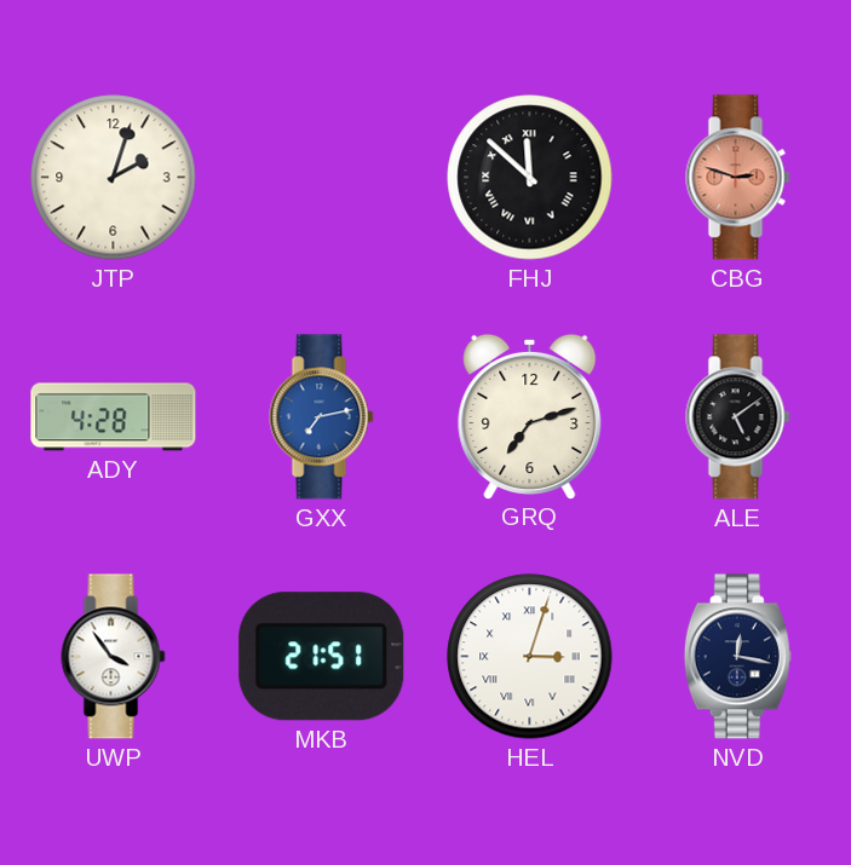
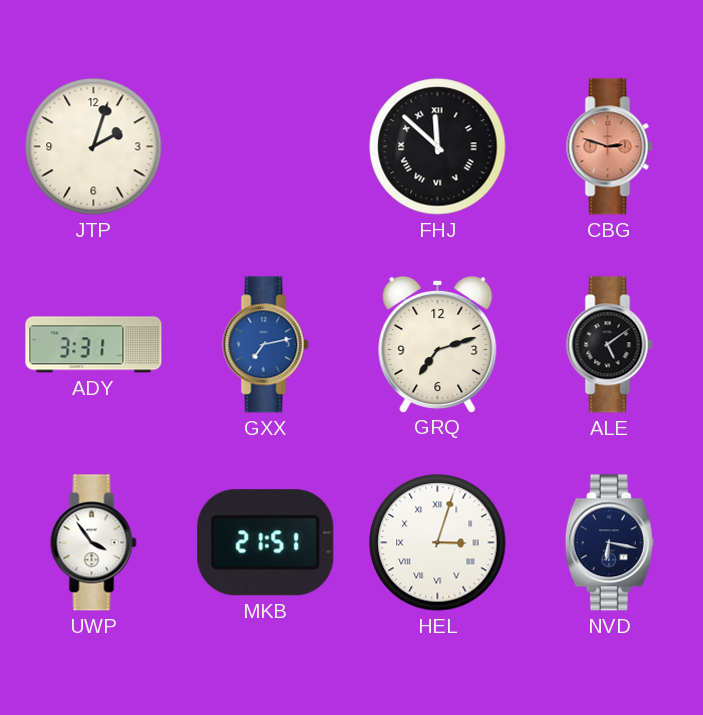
ADY: 4:28 -> 3:31
NVD: 12:17 -> 6:17
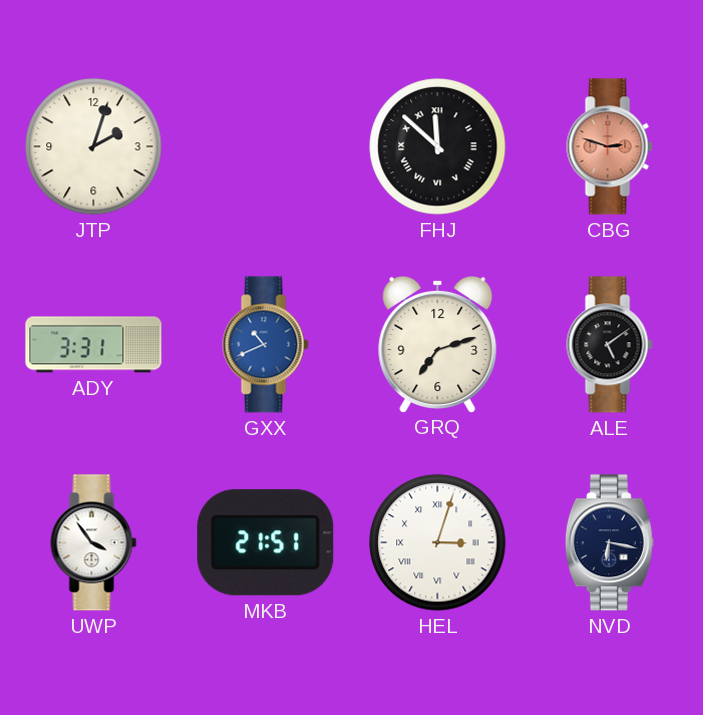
GXX: 7:13 -> 10:41
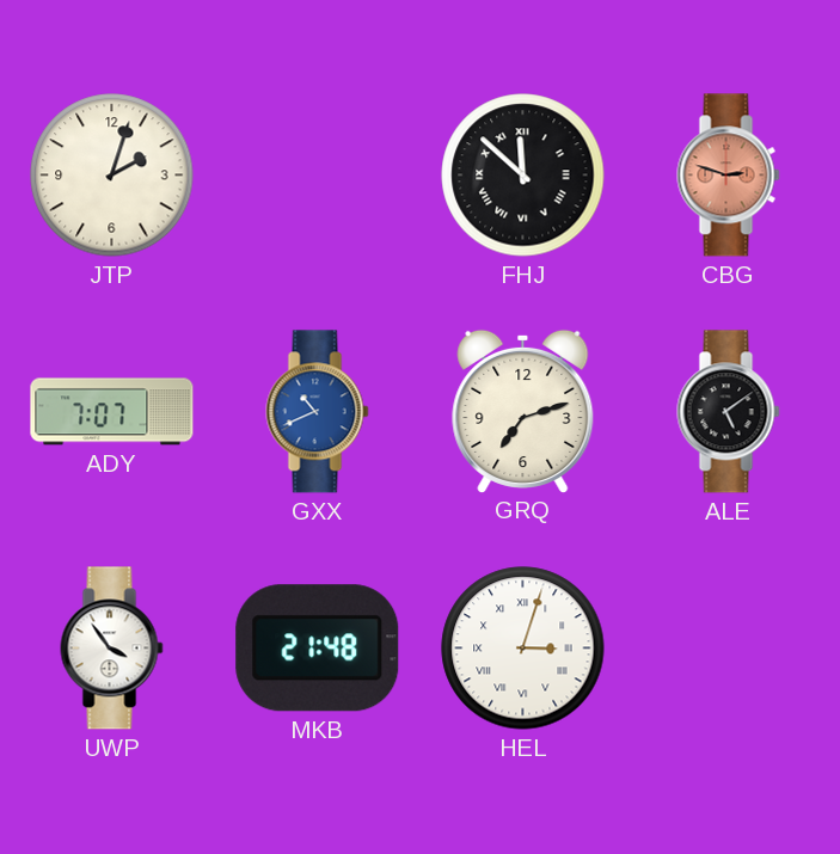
ADY: 3:31 -> 7:07
MKB: 21:51 -> 21:48
NVD: 6:17 -> none
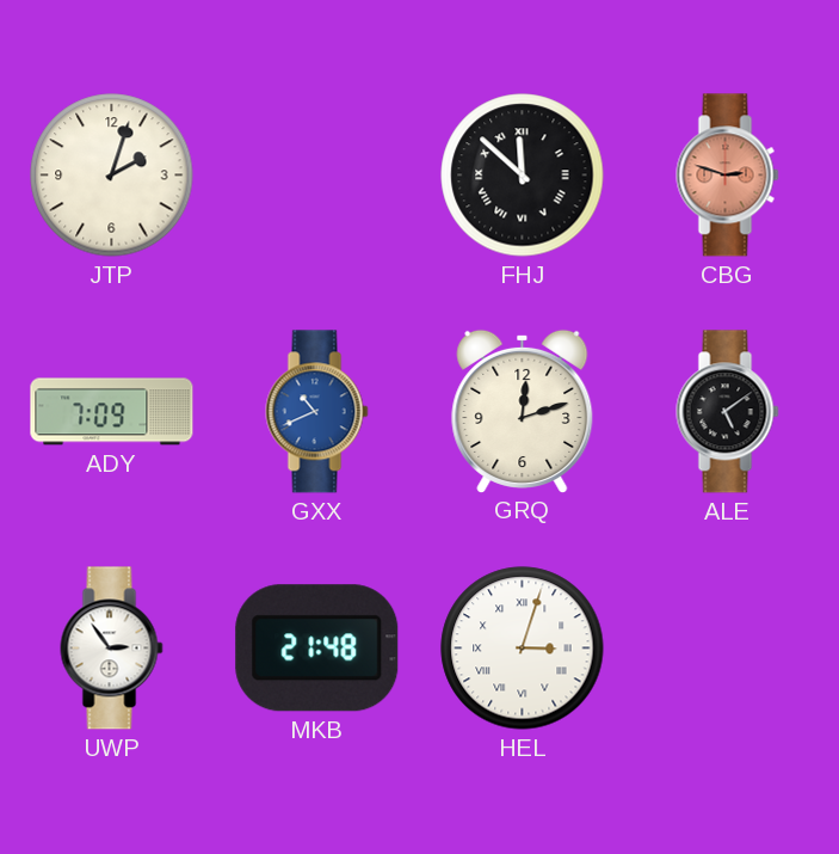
ADY: 7:07 -> 7:09
GRQ: 7:12 -> 12:12
UWP: 3:54 -> 2:54
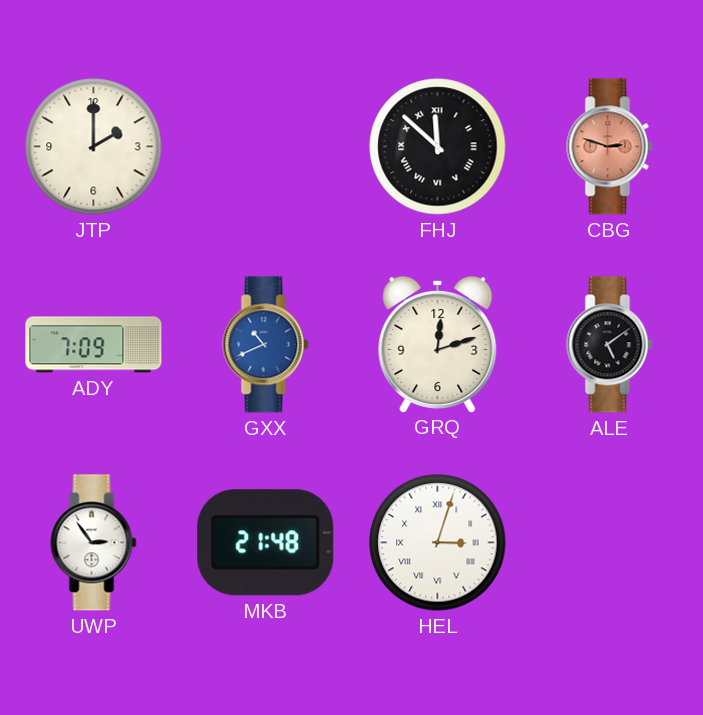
JTP: 2:03 -> 2:00
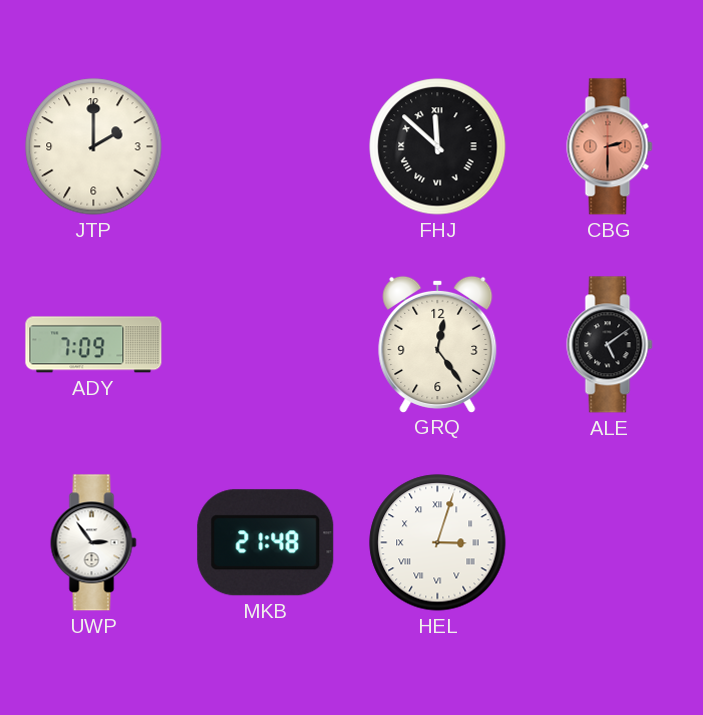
CBG: 2:48 -> 2:30
GXX: 10:41 -> none
GRQ: 12:12 -> 12:24
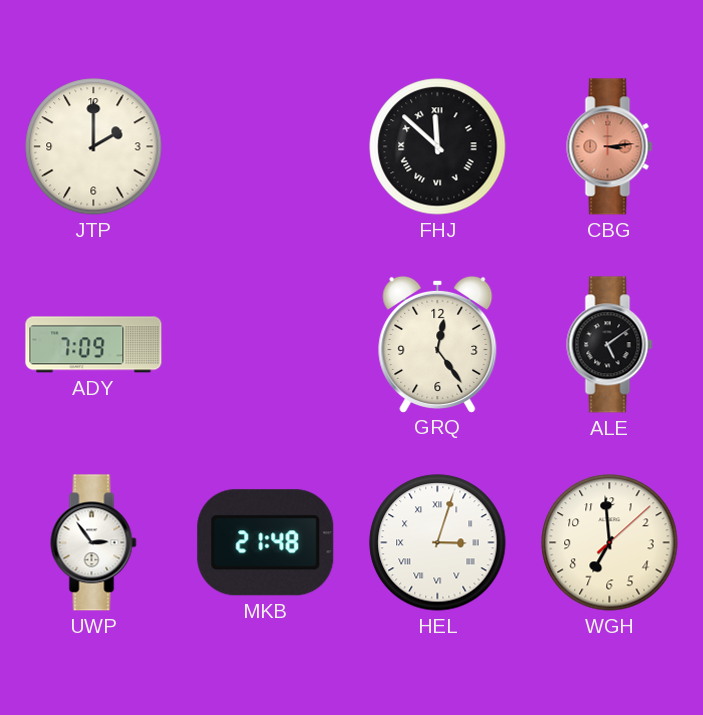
CBG: 2:30 -> 3:14
WGH: none -> 6:59
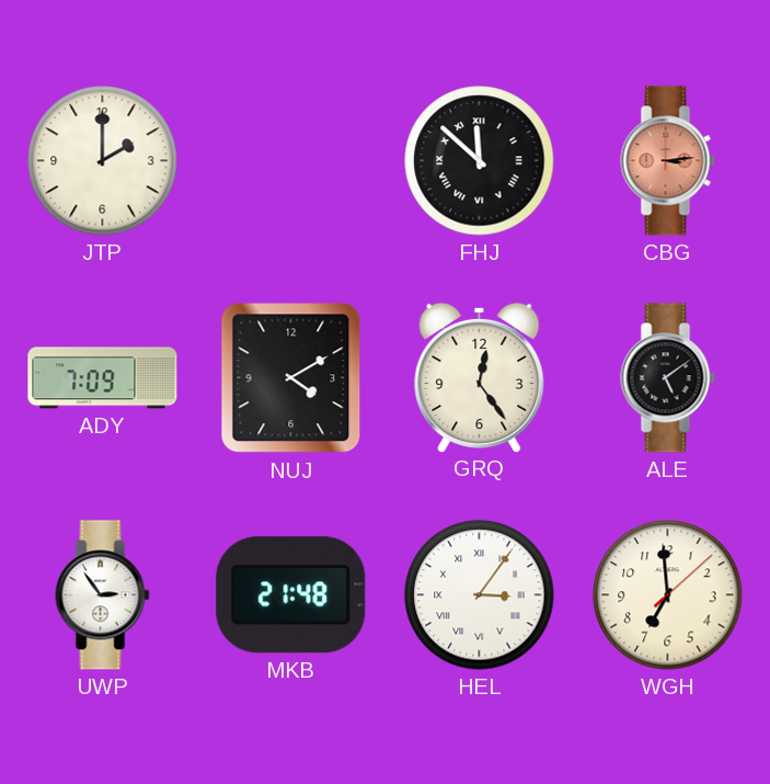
NUJ: none -> 4:10
HEL: 3:03 -> 3:06
